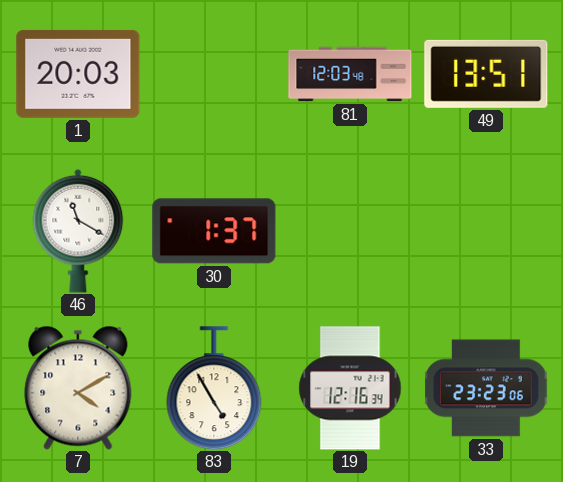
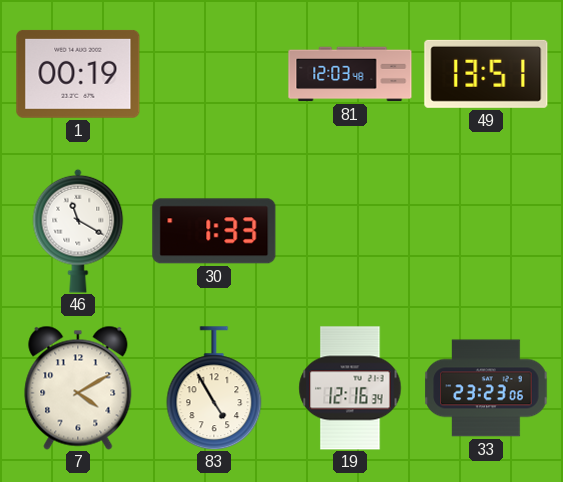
1: 20:03 -> 00:19
30: 1:37 -> 1:33
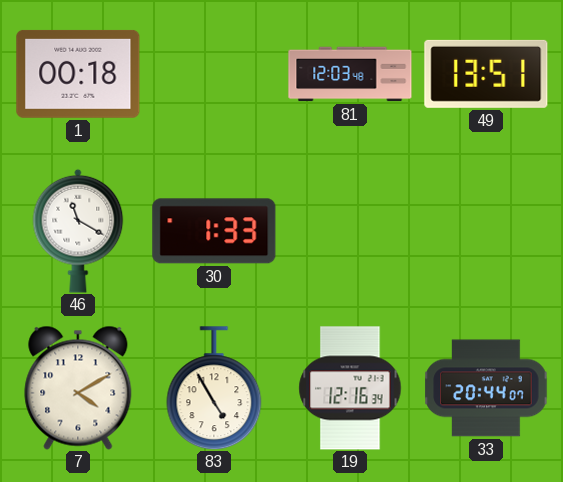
1: 00:19 -> 00:18
33: 23:23 -> 20:44
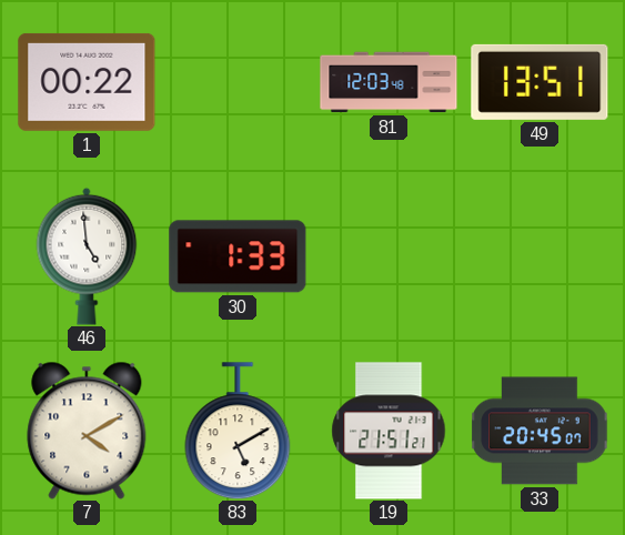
1: 00:18 -> 00:22
46: 11:20 -> 4:59
83: 4:55 -> 5:10
19: 12:16 -> 21:51
33: 20:44 -> 20:45
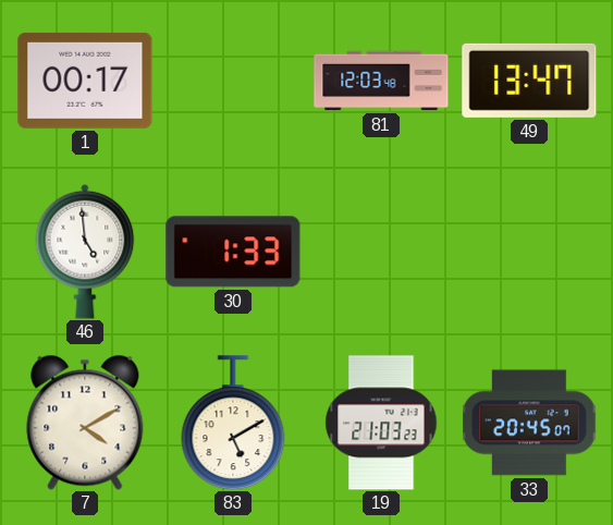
1: 00:22 -> 00:17
49: 13:51 -> 13:47
19: 21:51 -> 21:03
